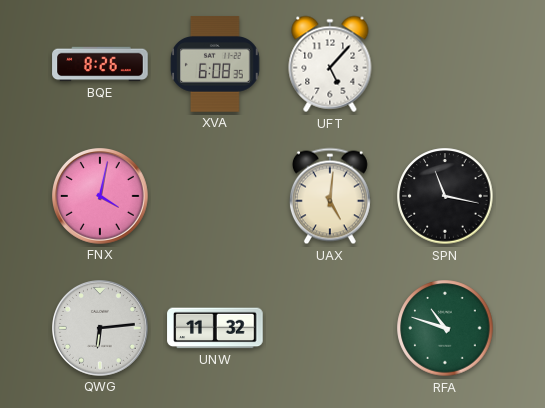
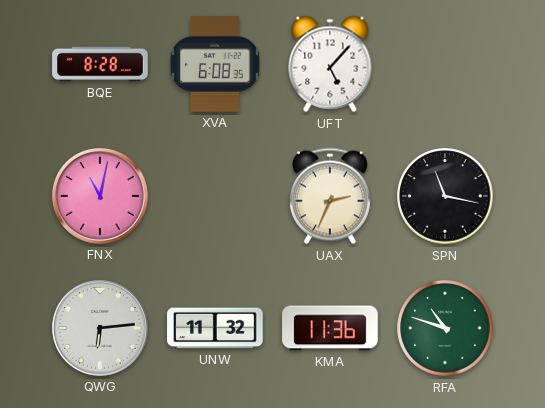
BQE: 8:26 -> 8:28
FNX: 4:02 -> 11:02
UAX: 5:01 -> 2:34
KMA: none -> 11:36
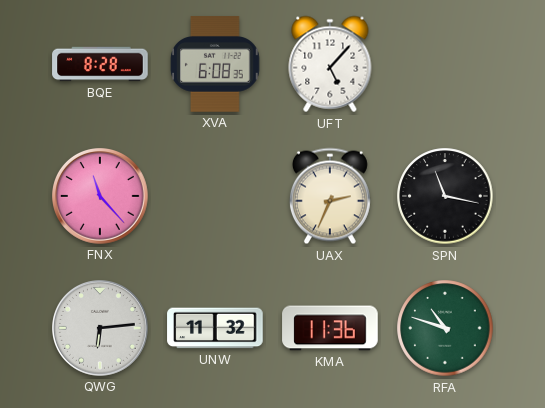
FNX: 11:02 -> 11:23
